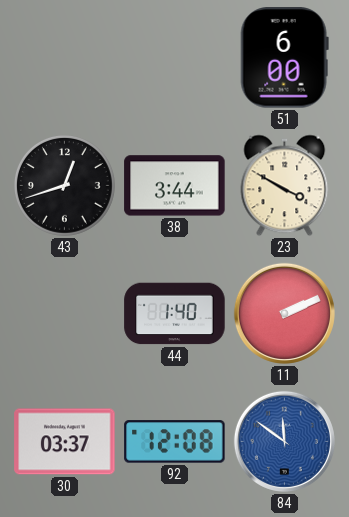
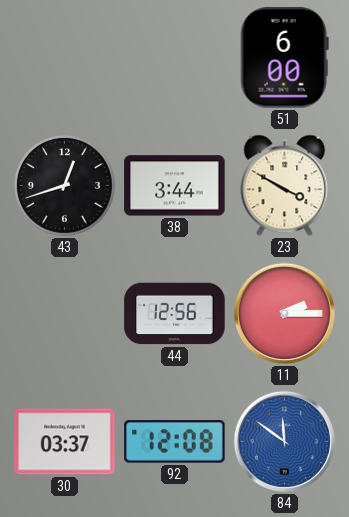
44: 1:40 -> 12:56
11: 2:11 -> 2:15
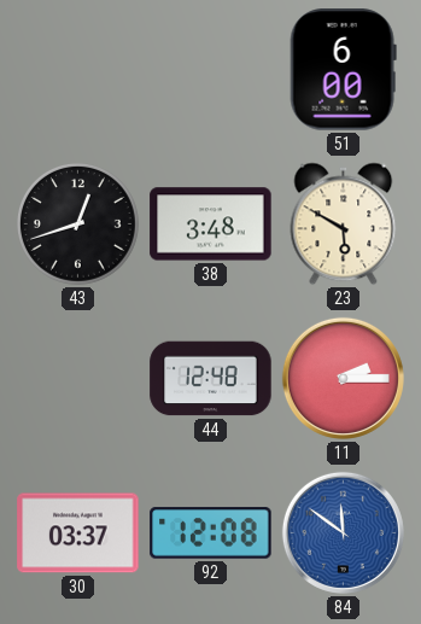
38: 3:44 -> 3:48
23: 3:50 -> 5:50
44: 12:56 -> 12:48
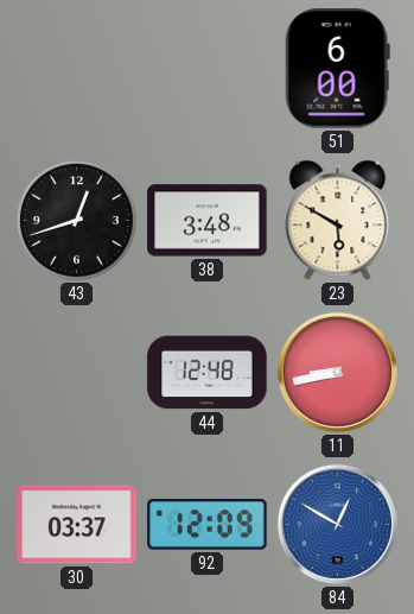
11: 2:15 -> 8:43
92: 12:08 -> 12:09
84: 11:51 -> 12:50
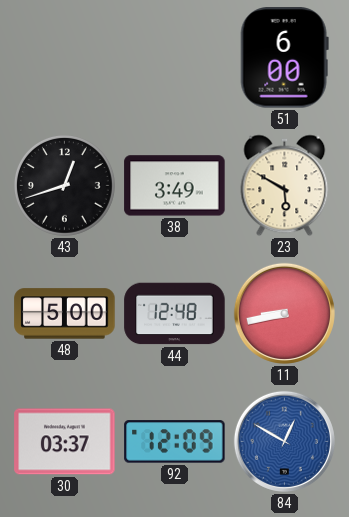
38: 3:48 -> 3:49
48: none -> 5:00
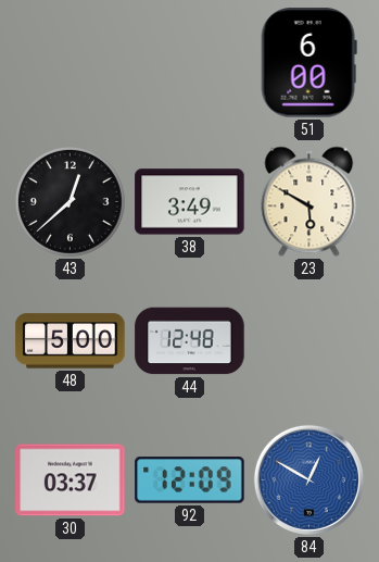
43: 12:42 -> 12:38
11: 8:43 -> none
